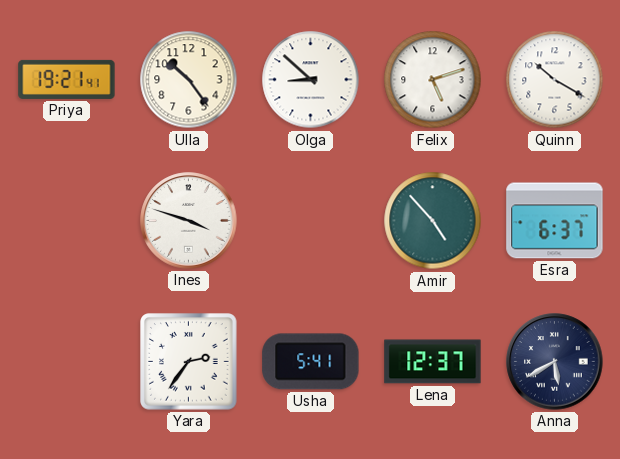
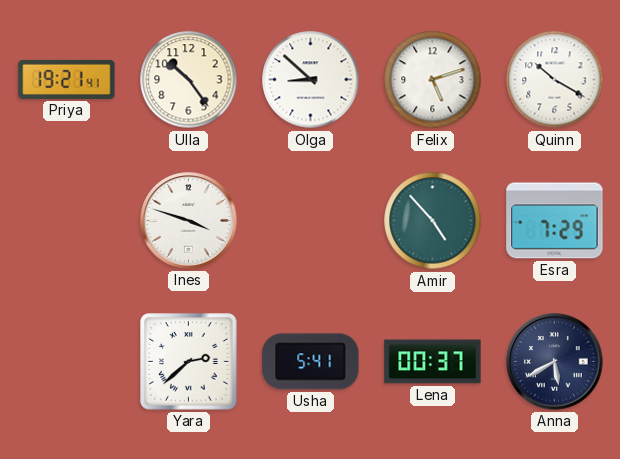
Esra: 6:37 -> 7:29
Yara: 2:36 -> 2:38
Lena: 12:37 -> 00:37
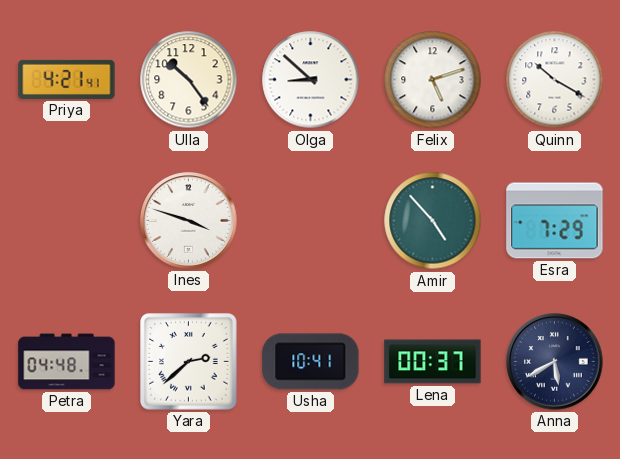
Priya: 19:21 -> 4:21
Petra: none -> 04:48
Usha: 5:41 -> 10:41
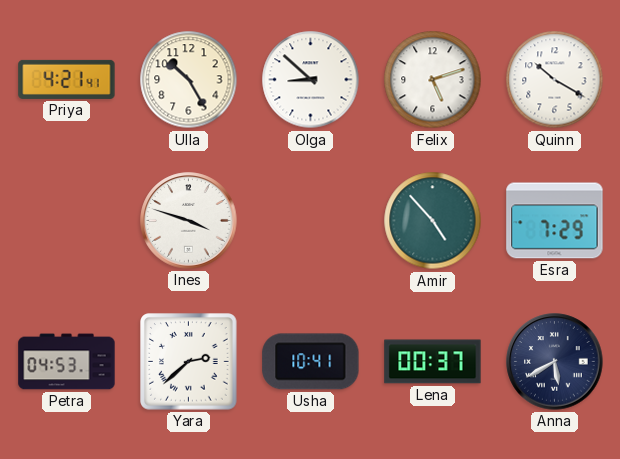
Ulla: 10:24 -> 10:25
Petra: 04:48 -> 04:53
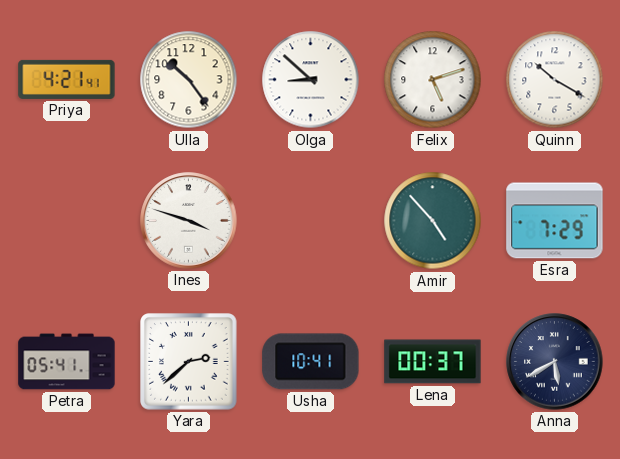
Ulla: 10:25 -> 10:24
Petra: 04:53 -> 05:41
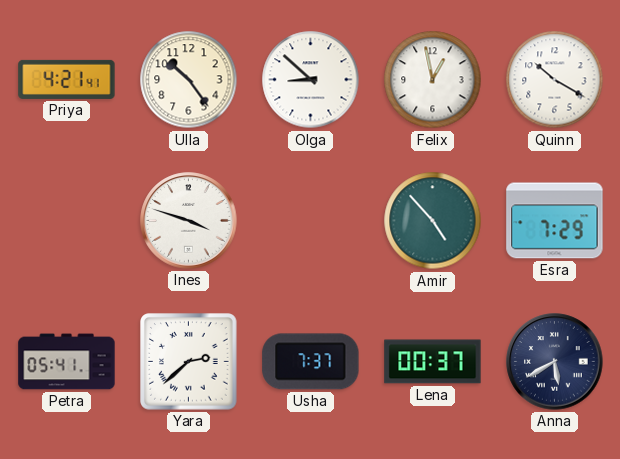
Felix: 5:12 -> 12:58
Usha: 10:41 -> 7:37
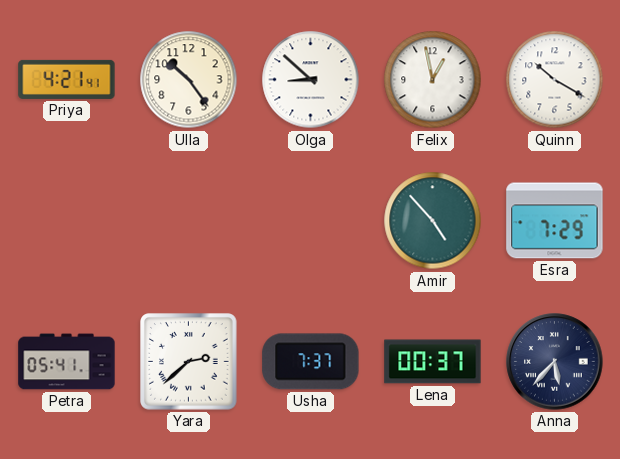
Ines: 3:48 -> none
Anna: 5:40 -> 5:37
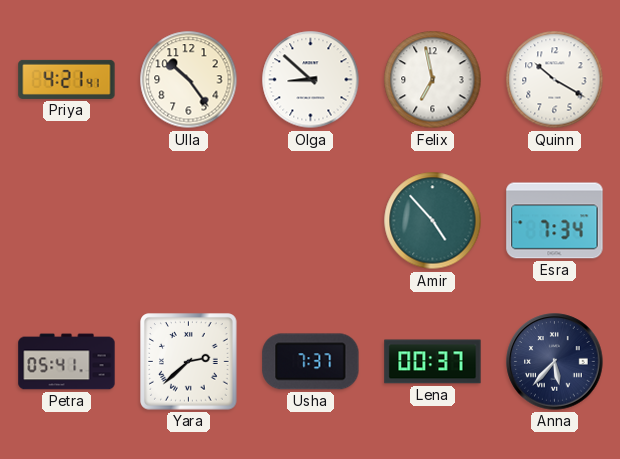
Felix: 12:58 -> 6:58
Esra: 7:29 -> 7:34
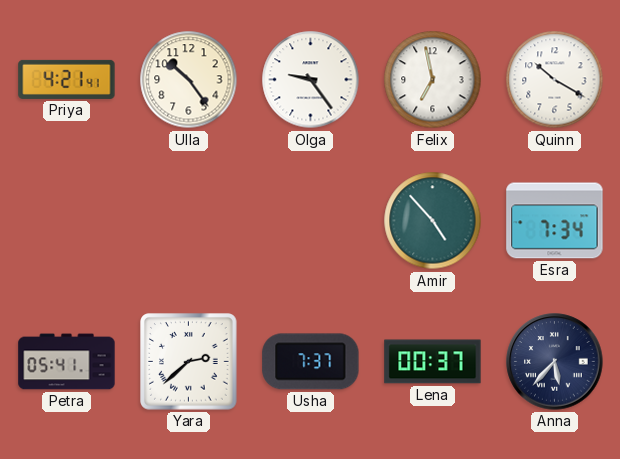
Olga: 8:52 -> 9:24
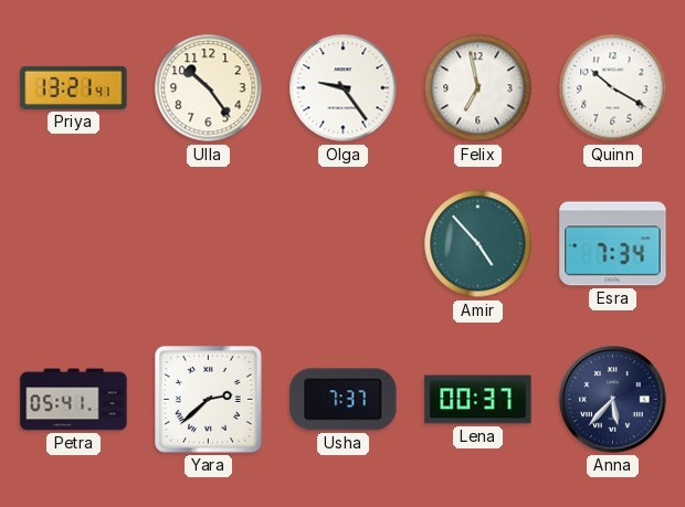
Priya: 4:21 -> 13:21
